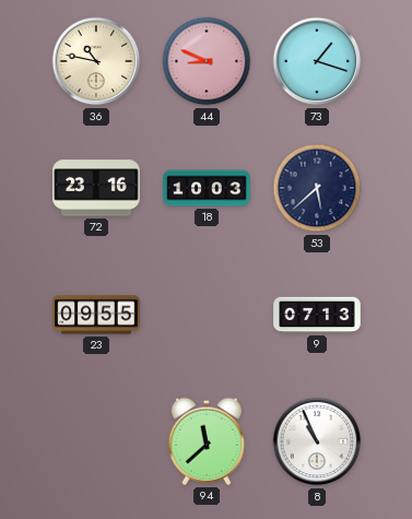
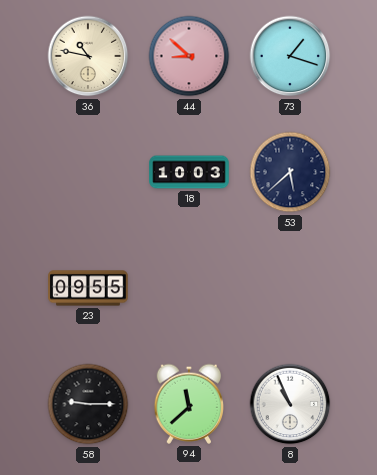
44: 8:49 -> 8:52
72: 23:16 -> none
9: 07:13 -> none
58: none -> 9:15
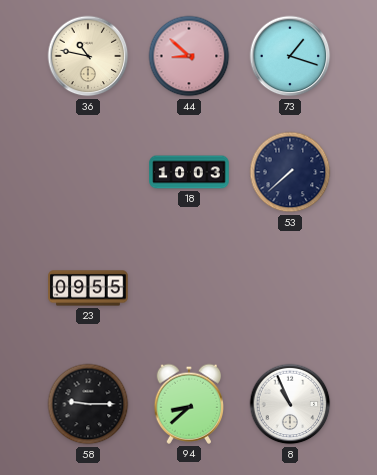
53: 5:38 -> 7:38
94: 11:38 -> 8:38
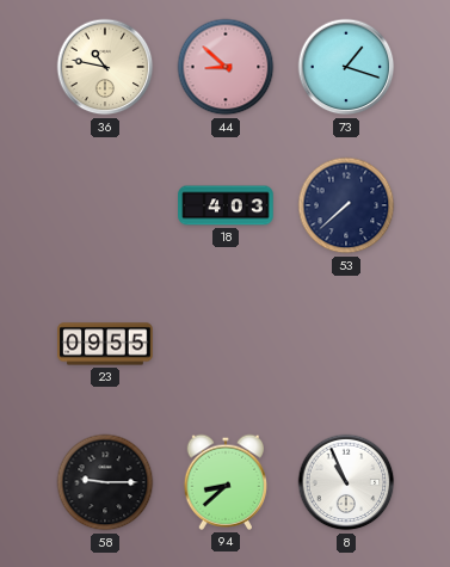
18: 10:03 -> 4:03
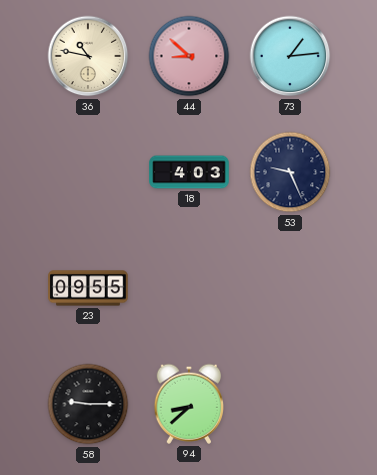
73: 1:18 -> 1:14
53: 7:38 -> 9:26
8: 10:56 -> none
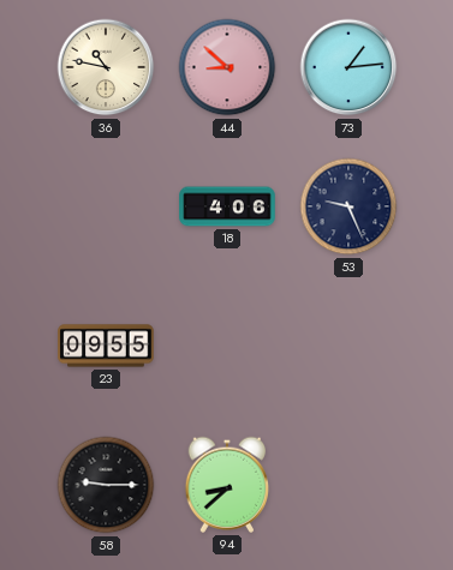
18: 4:03 -> 4:06
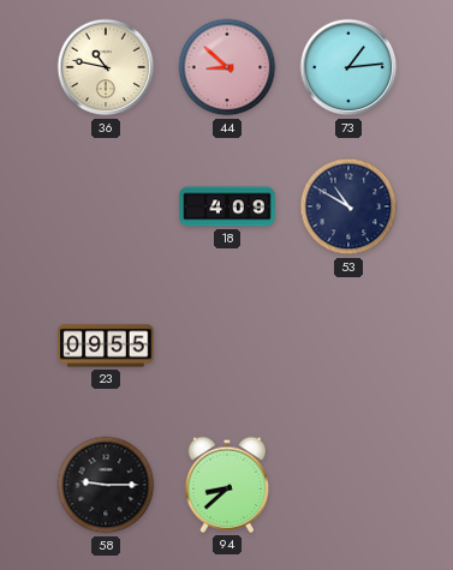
18: 4:06 -> 4:09
53: 9:26 -> 10:50
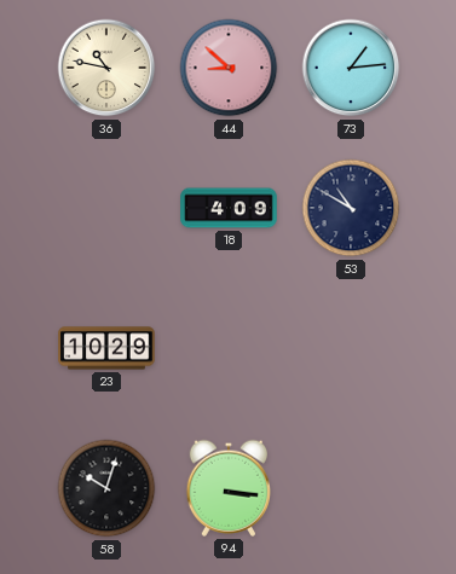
23: 09:55 -> 10:29
58: 9:15 -> 10:03
94: 8:38 -> 3:16
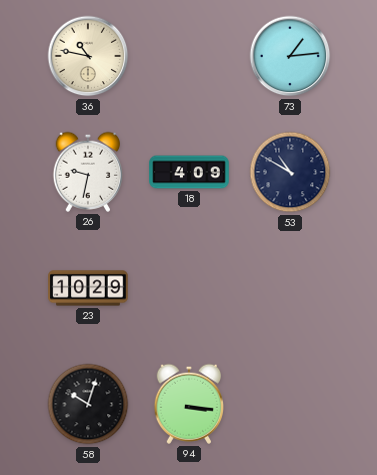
44: 8:52 -> none
26: none -> 9:32
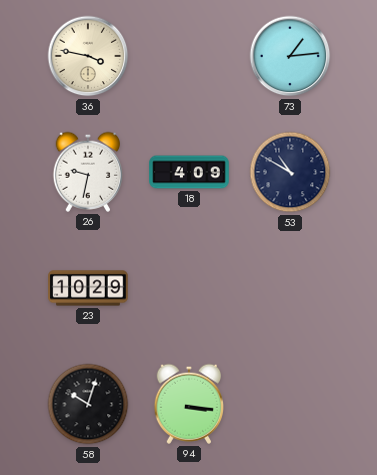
36: 10:47 -> 3:47
